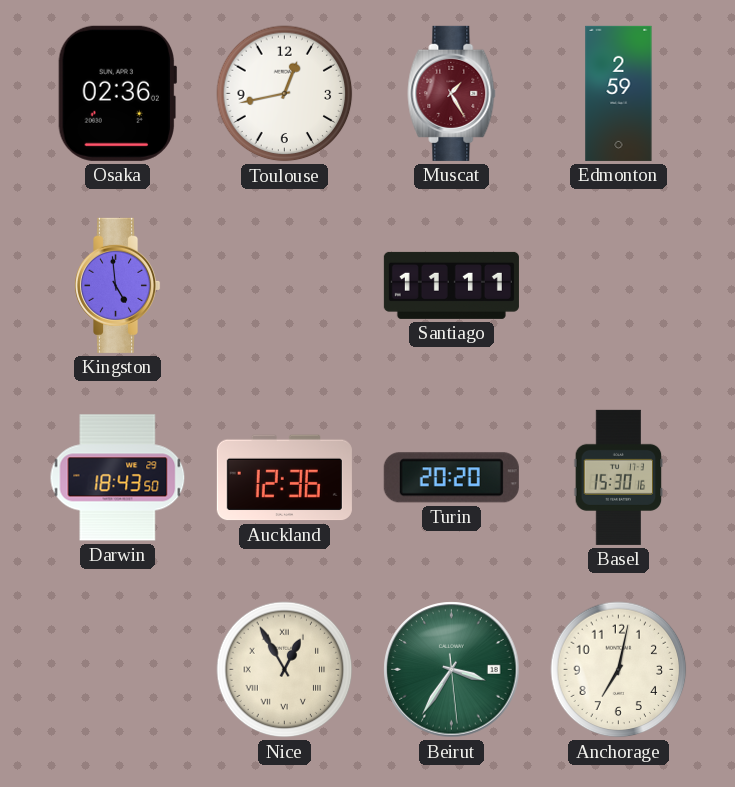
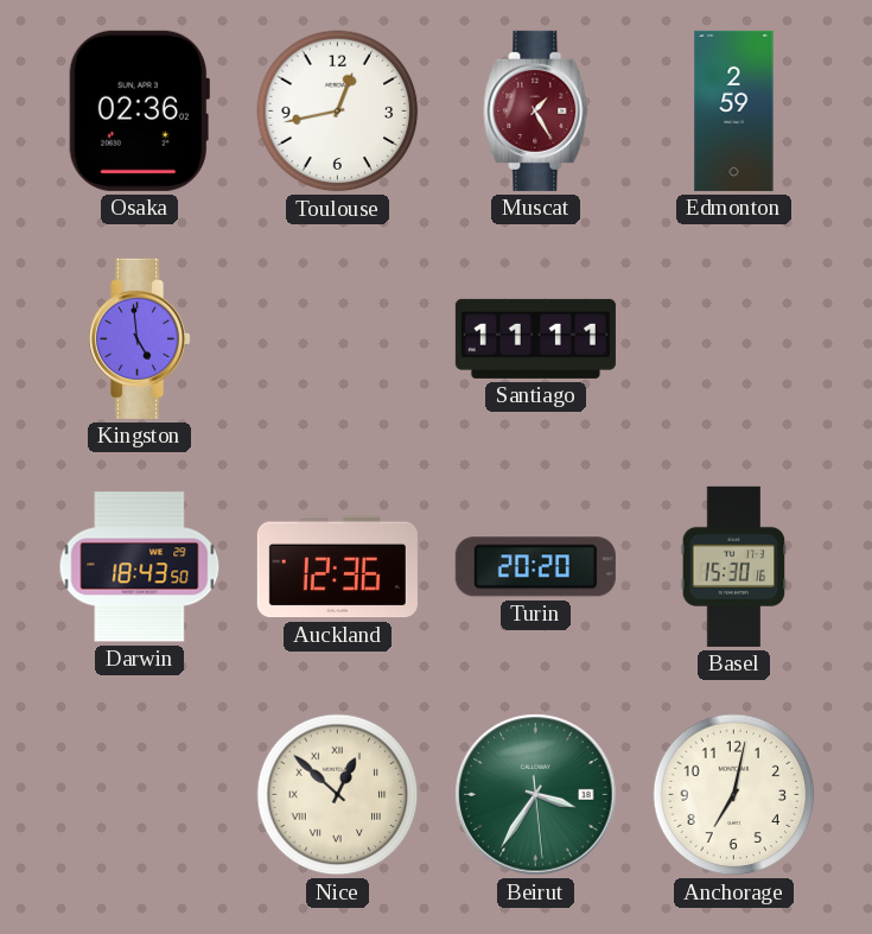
Nice: 12:55 -> 12:52
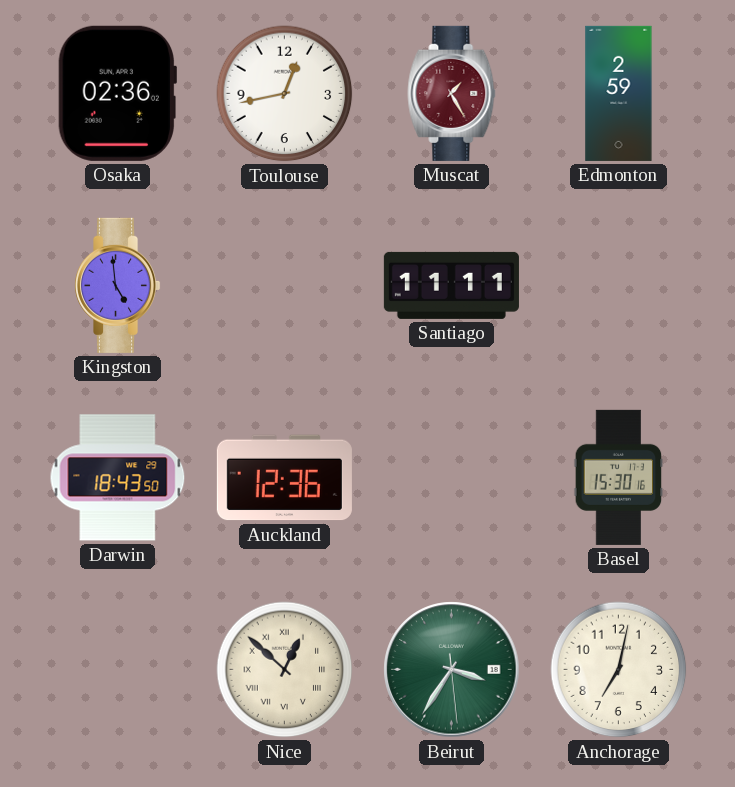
Turin: 20:20 -> none
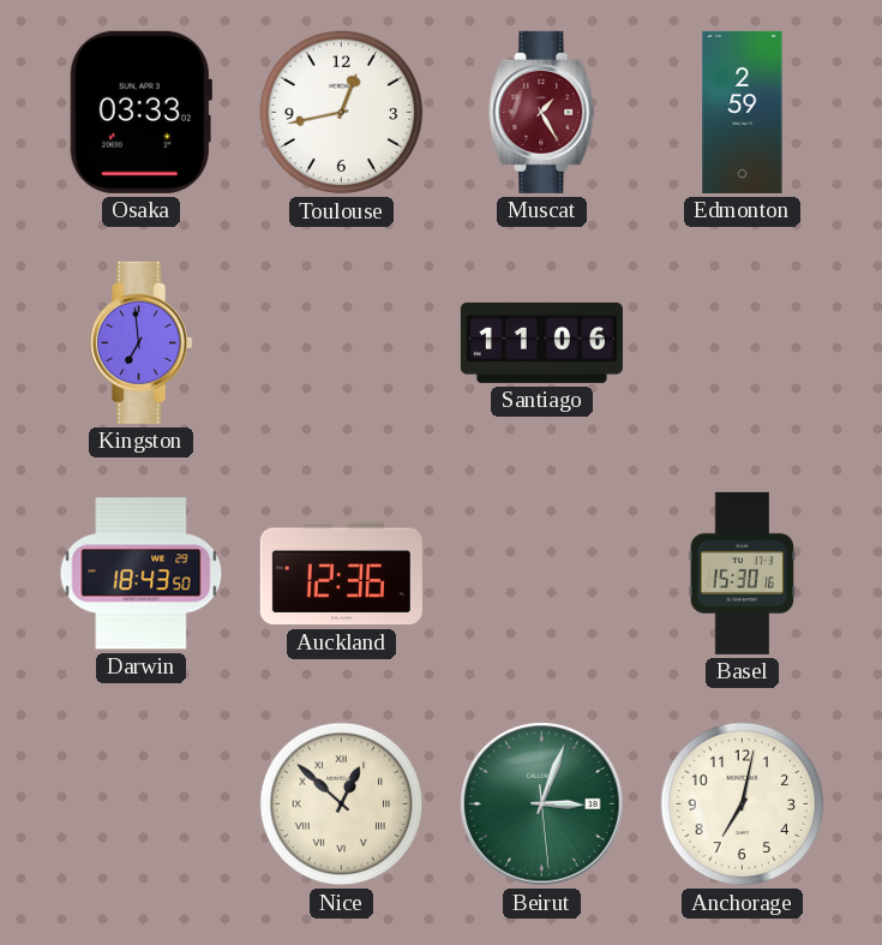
Osaka: 02:36 -> 03:33
Kingston: 4:59 -> 6:59
Santiago: 11:11 -> 11:06
Beirut: 3:35 -> 3:03
